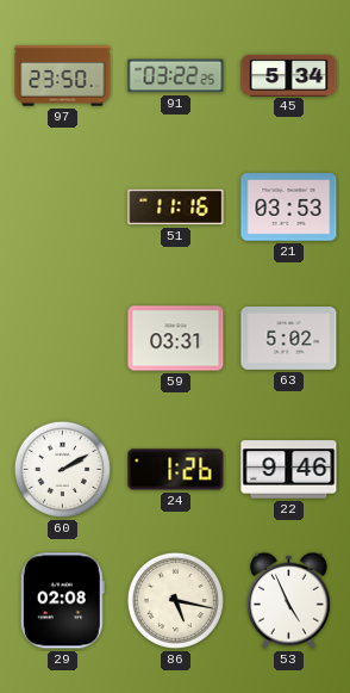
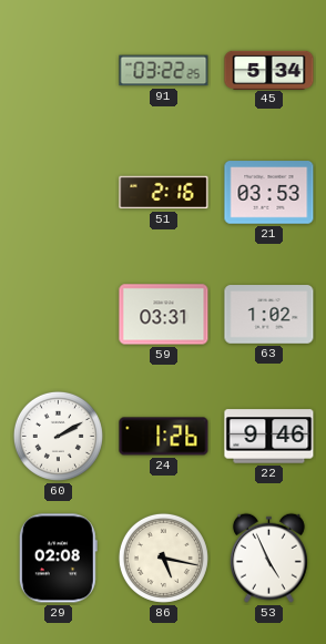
97: 23:50 -> none
51: 11:16 -> 2:16
63: 5:02 -> 1:02
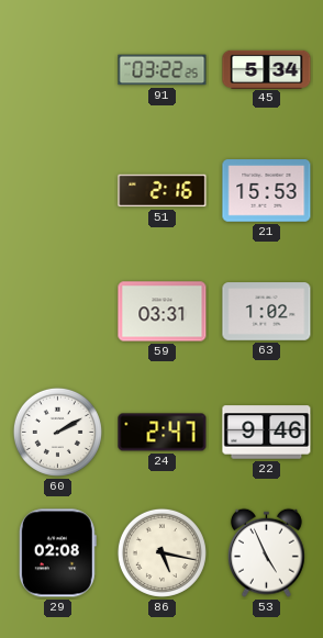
21: 03:53 -> 15:53
24: 1:26 -> 2:47
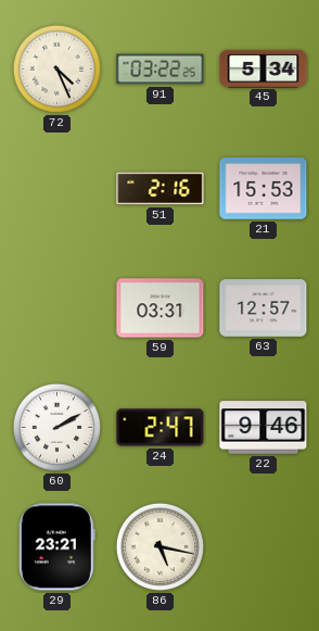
72: none -> 4:26
63: 1:02 -> 12:57
29: 02:08 -> 23:21
53: 4:56 -> none
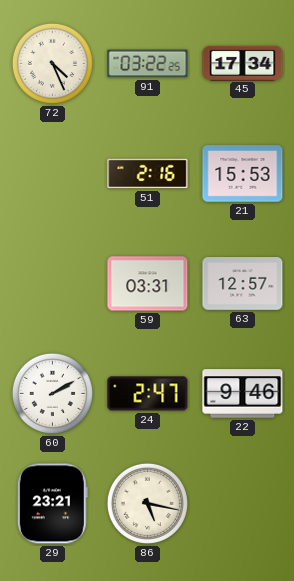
45: 5:34 -> 17:34
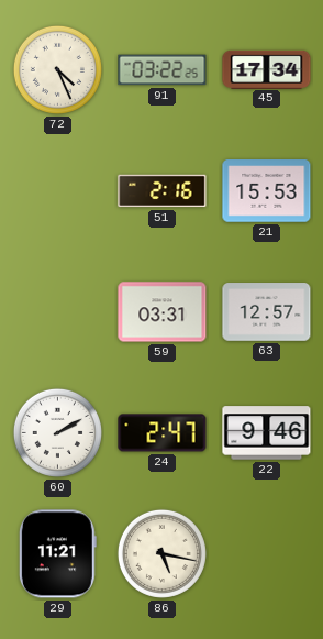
29: 23:21 -> 11:21
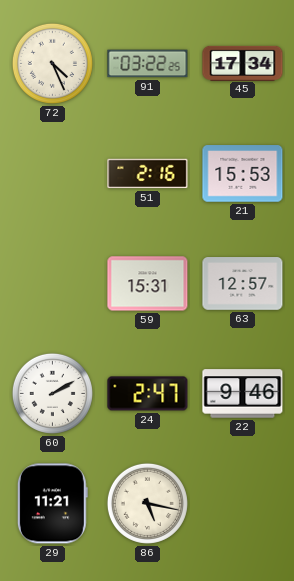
59: 03:31 -> 15:31
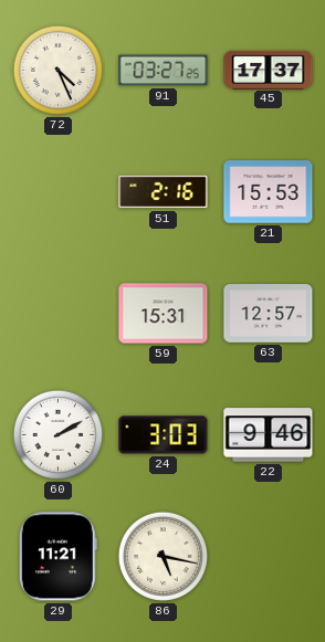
91: 03:22 -> 03:27
45: 17:34 -> 17:37
24: 2:47 -> 3:03
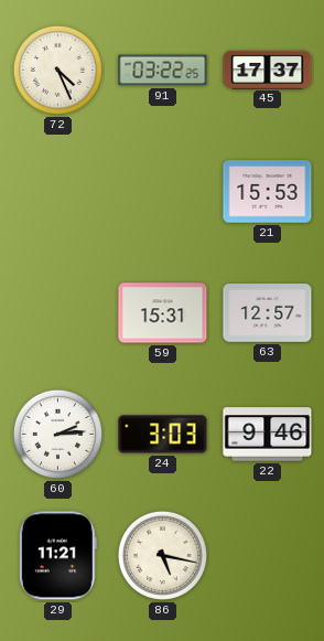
91: 03:27 -> 03:22
51: 2:16 -> none
60: 2:10 -> 2:14
